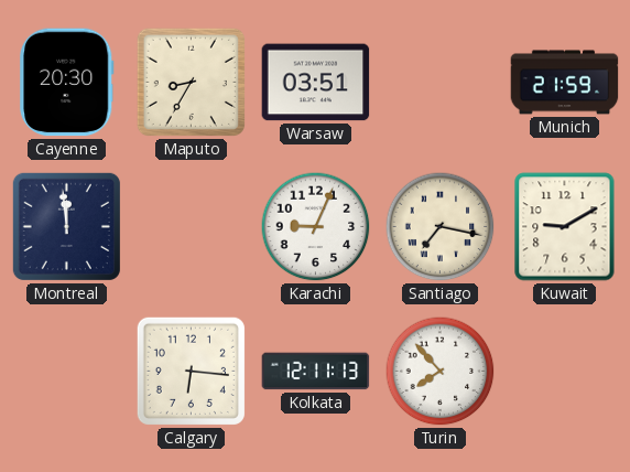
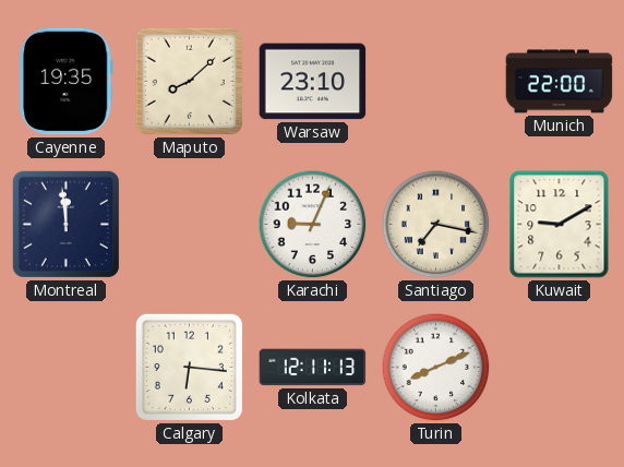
Cayenne: 20:30 -> 19:35
Maputo: 8:35 -> 8:08
Warsaw: 03:51 -> 23:10
Munich: 21:59 -> 22:00
Turin: 7:53 -> 8:11
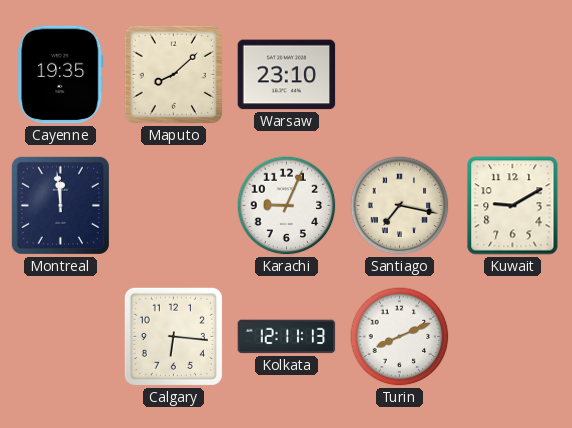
Munich: 22:00 -> none
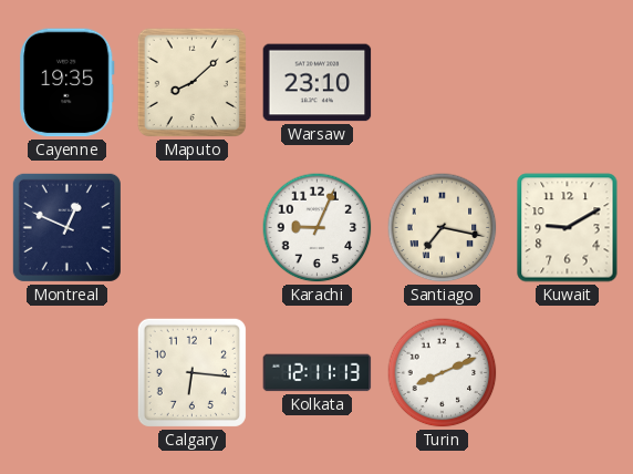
Montreal: 11:59 -> 12:49
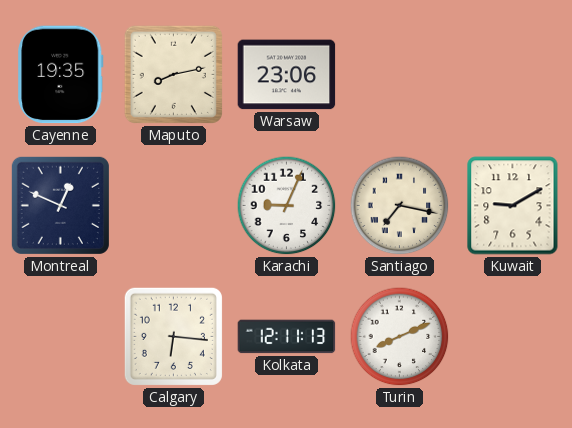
Maputo: 8:08 -> 8:13
Warsaw: 23:10 -> 23:06
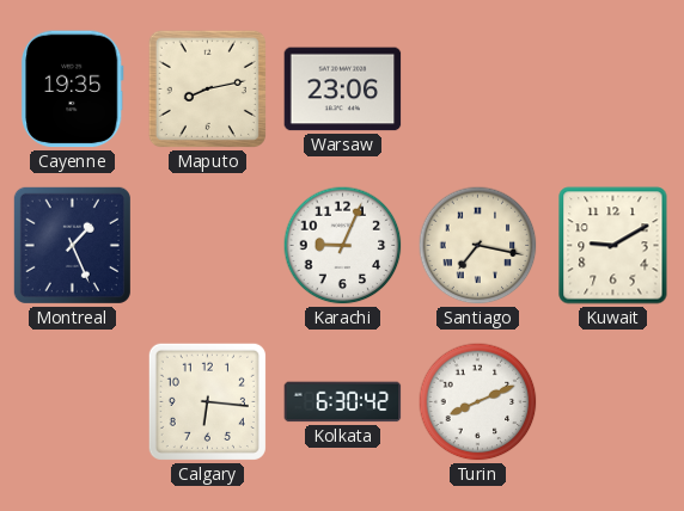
Montreal: 12:49 -> 1:26
Kolkata: 12:11 -> 6:30
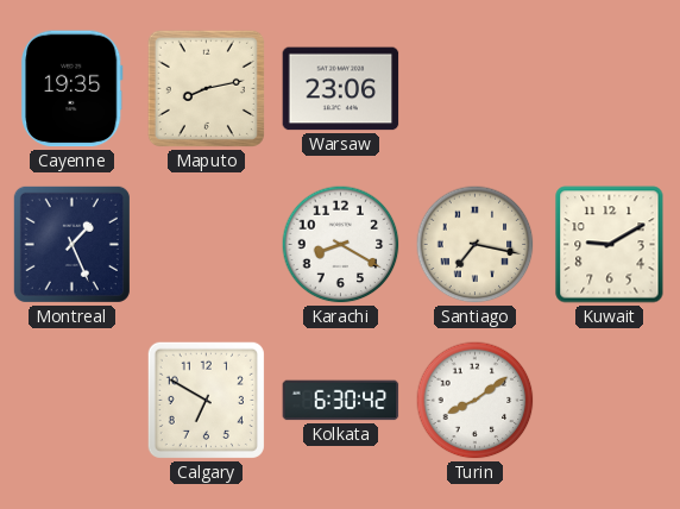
Karachi: 9:04 -> 8:20
Calgary: 6:16 -> 6:50
Turin: 8:11 -> 8:09
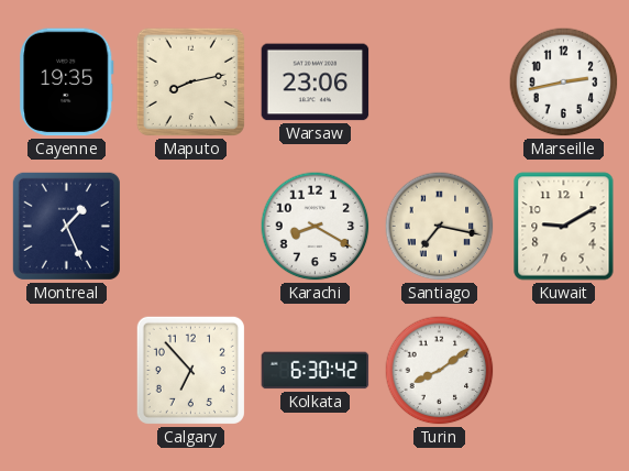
Marseille: none -> 2:43
Calgary: 6:50 -> 6:53
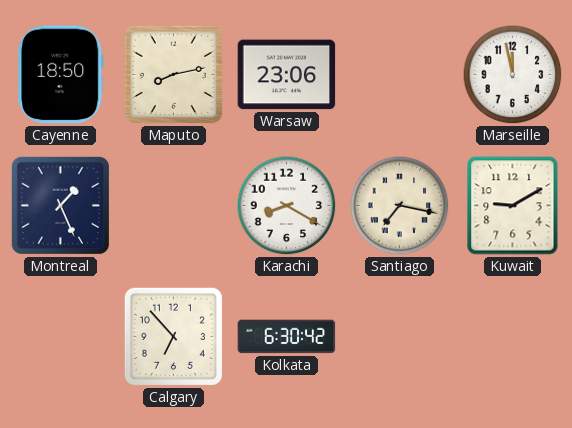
Cayenne: 19:35 -> 18:50
Marseille: 2:43 -> 11:58
Turin: 8:09 -> none
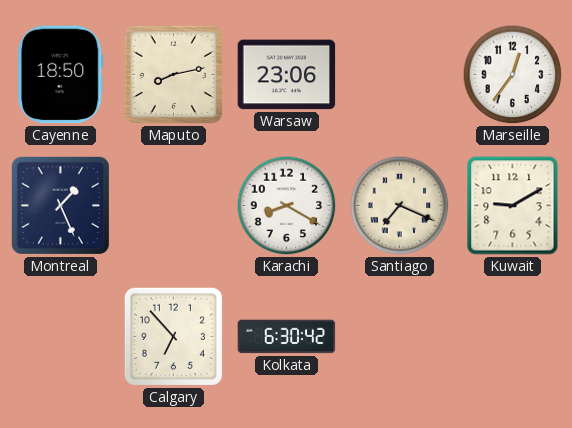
Marseille: 11:58 -> 12:36
Santiago: 7:17 -> 7:19
